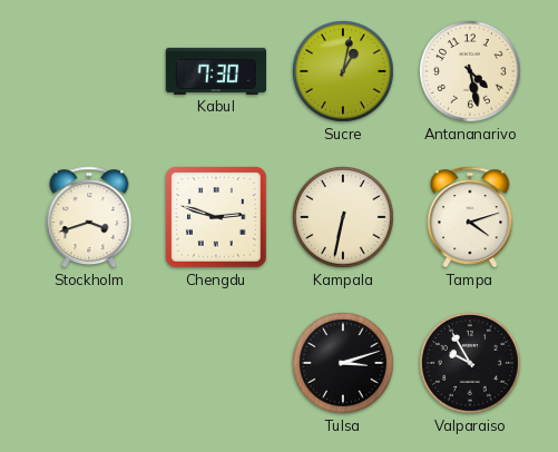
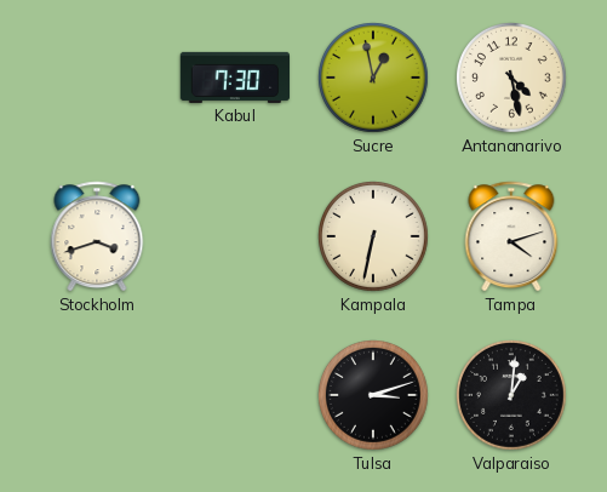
Sucre: 1:02 -> 12:58
Chengdu: 2:48 -> none
Valparaiso: 9:55 -> 1:01
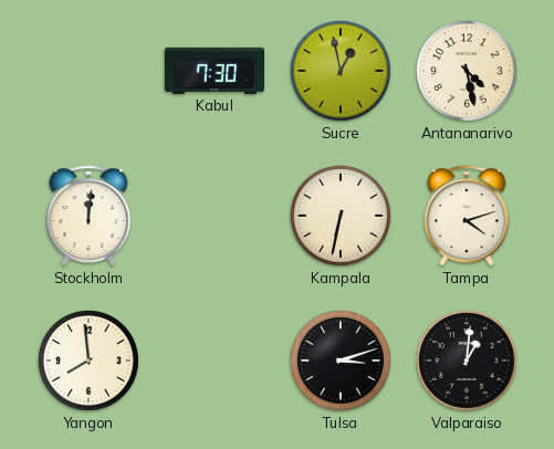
Stockholm: 3:42 -> 12:01
Yangon: none -> 7:59
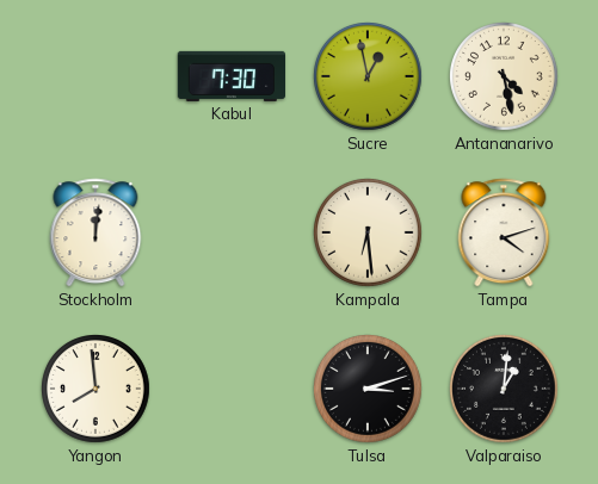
Kampala: 6:32 -> 6:29
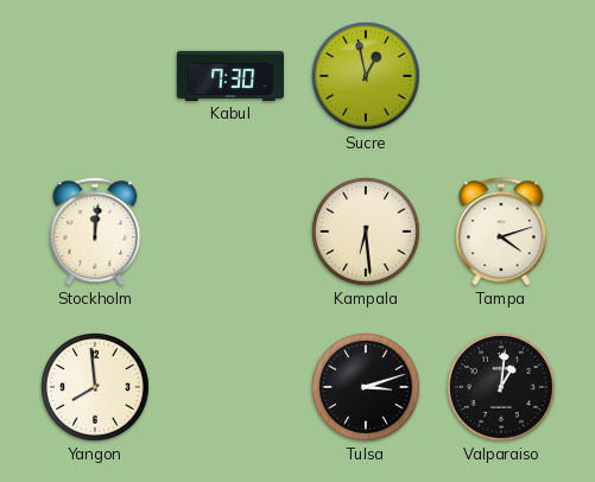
Antananarivo: 4:28 -> none
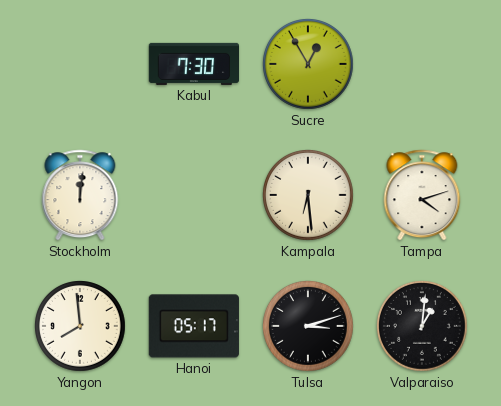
Sucre: 12:58 -> 12:55
Hanoi: none -> 05:17
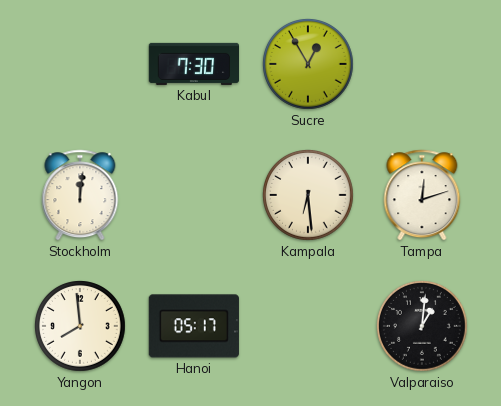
Tampa: 4:12 -> 12:12
Tulsa: 3:12 -> none
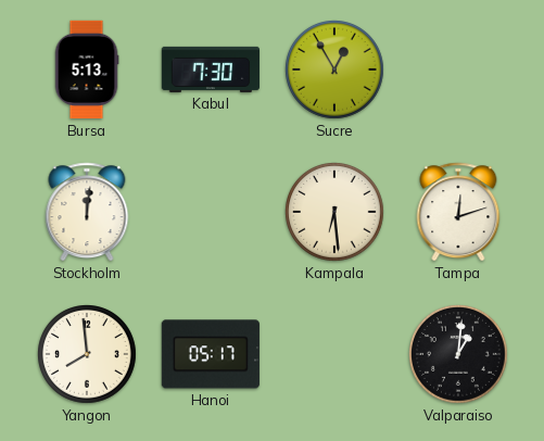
Bursa: none -> 5:13
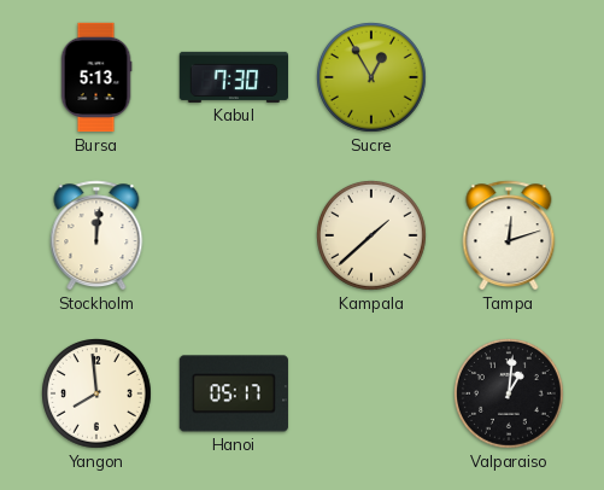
Kampala: 6:29 -> 1:38
